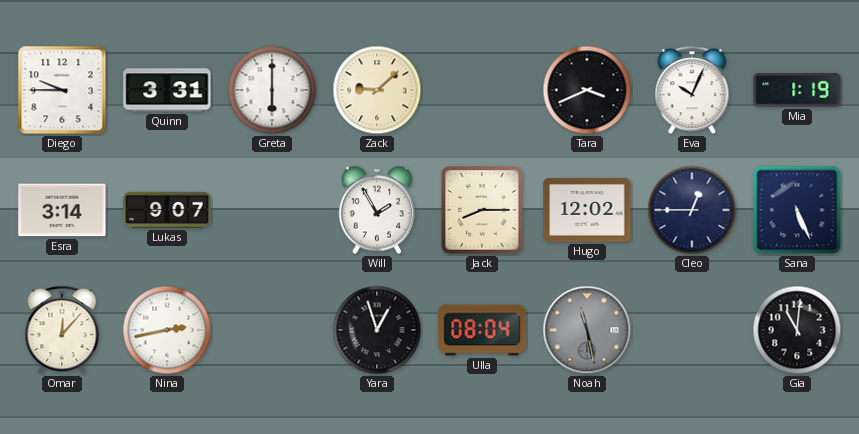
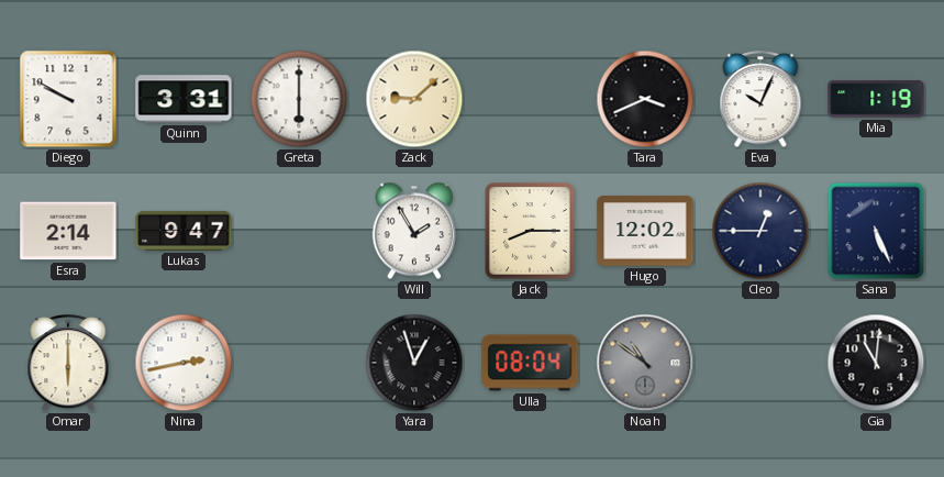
Diego: 9:45 -> 9:50
Esra: 3:14 -> 2:14
Lukas: 9:07 -> 9:47
Omar: 12:07 -> 6:00
Noah: 11:28 -> 10:51
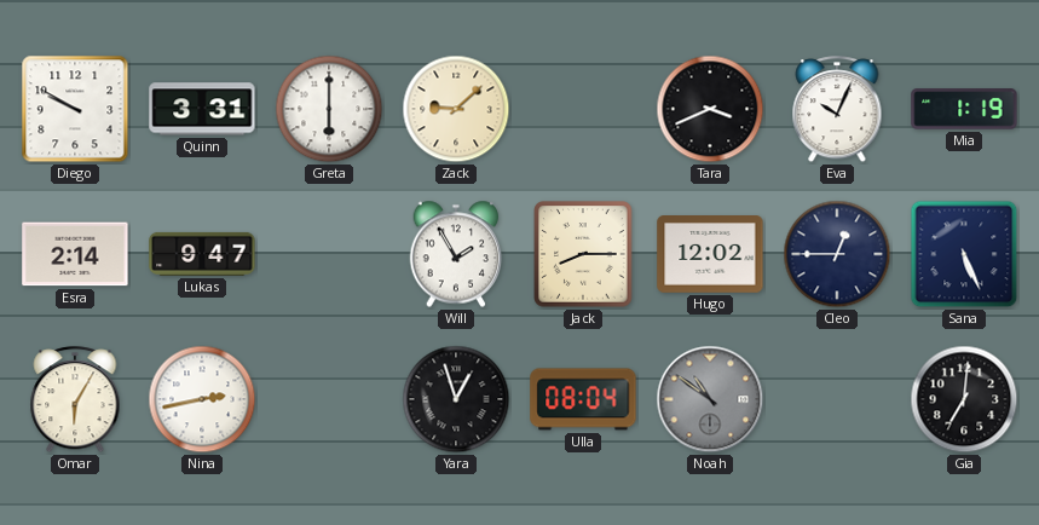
Omar: 6:00 -> 6:05
Gia: 11:01 -> 7:01
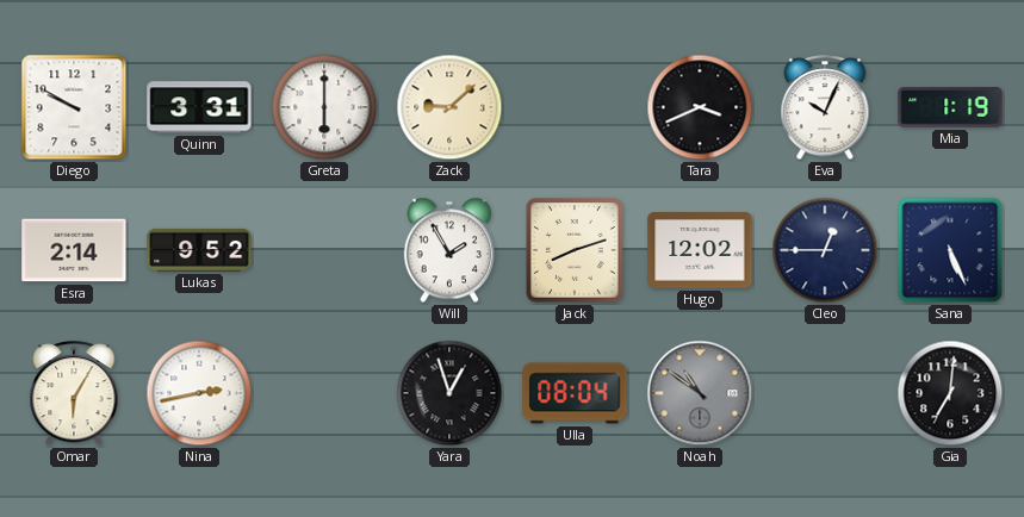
Lukas: 9:47 -> 9:52
Jack: 8:15 -> 8:12
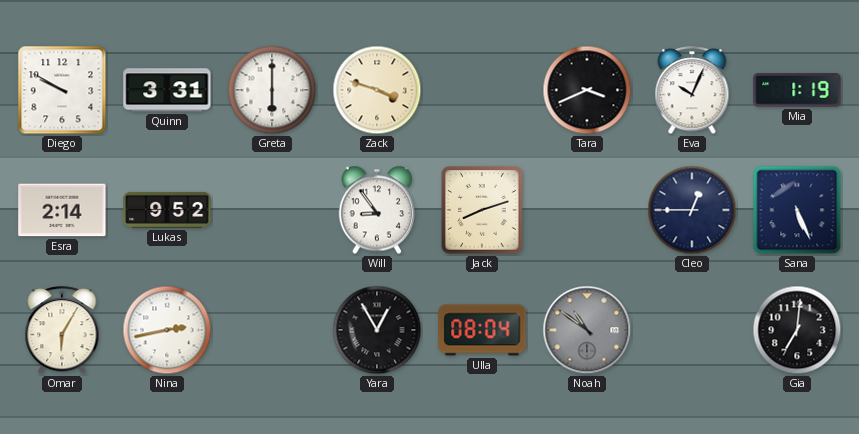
Zack: 9:08 -> 3:48
Will: 1:55 -> 8:54
Hugo: 12:02 -> none
Yara: 12:57 -> 12:55
